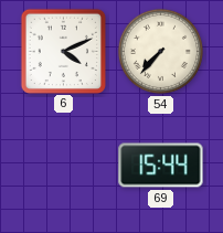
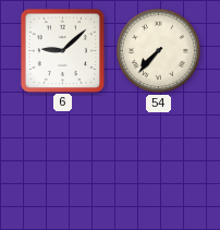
6: 4:11 -> 9:08
69: 15:44 -> none
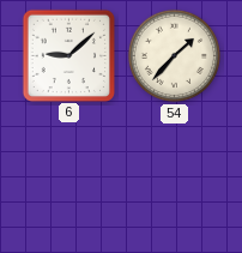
54: 7:37 -> 1:37
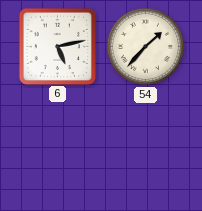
6: 9:08 -> 5:13
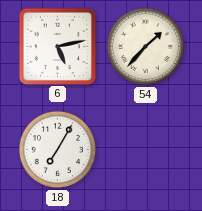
18: none -> 7:05
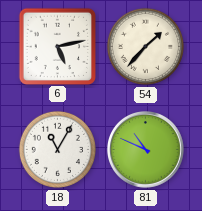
18: 7:05 -> 11:05
81: none -> 10:49
